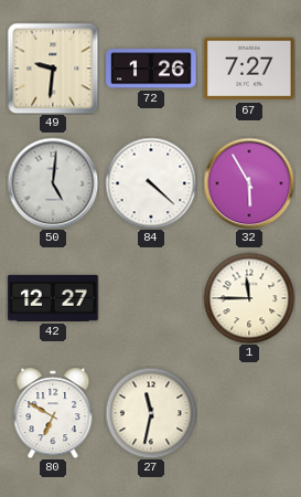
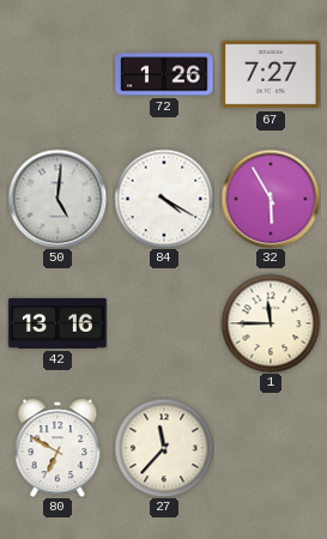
49: 9:31 -> none
84: 4:22 -> 4:20
42: 12:27 -> 13:16
27: 11:32 -> 11:37
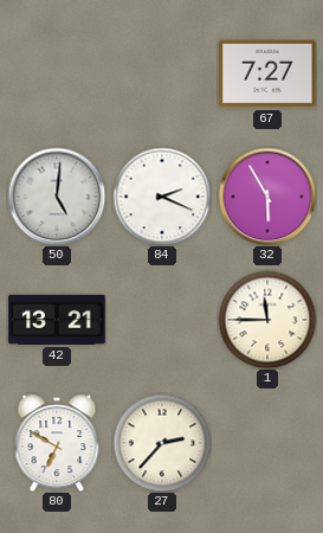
72: 1:26 -> none
84: 4:20 -> 2:19
42: 13:16 -> 13:21
27: 11:37 -> 2:37
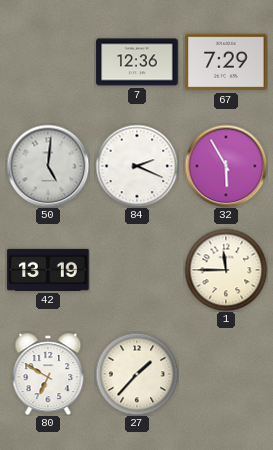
7: none -> 12:36
67: 7:27 -> 7:29
42: 13:21 -> 13:19
27: 2:37 -> 1:37
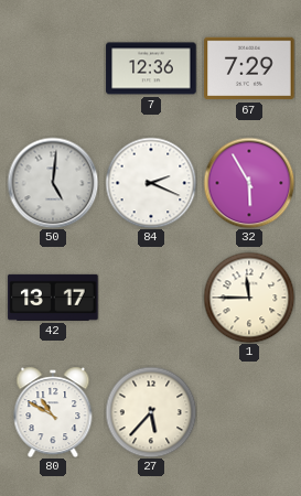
42: 13:19 -> 13:17
80: 6:50 -> 10:50
27: 1:37 -> 5:37
